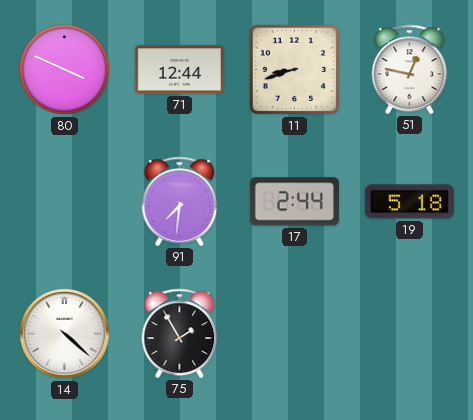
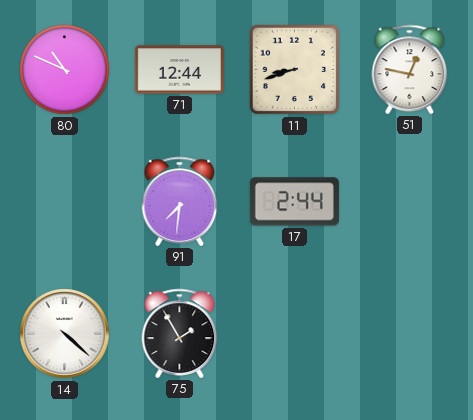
80: 3:49 -> 10:49
19: 5:18 -> none
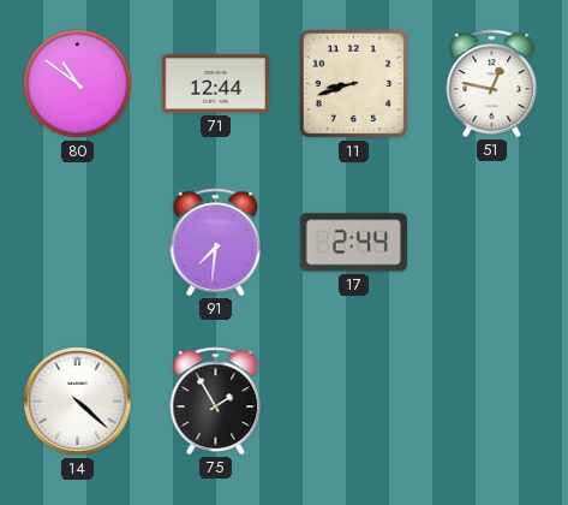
80: 10:49 -> 10:51
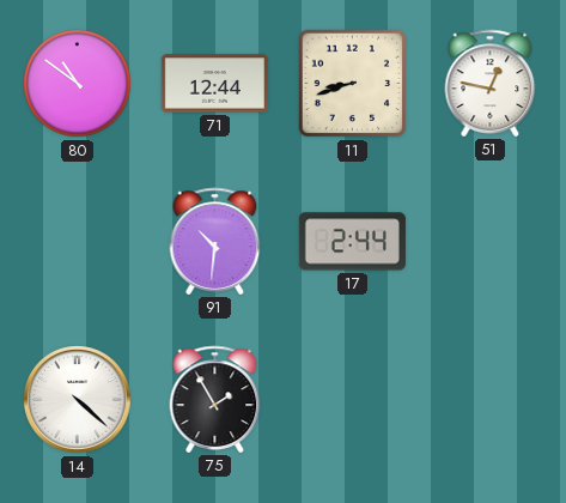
91: 7:31 -> 10:31
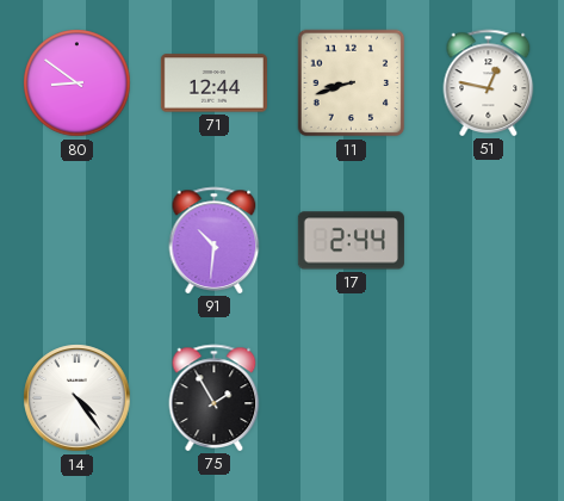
80: 10:51 -> 8:51
14: 4:22 -> 4:24
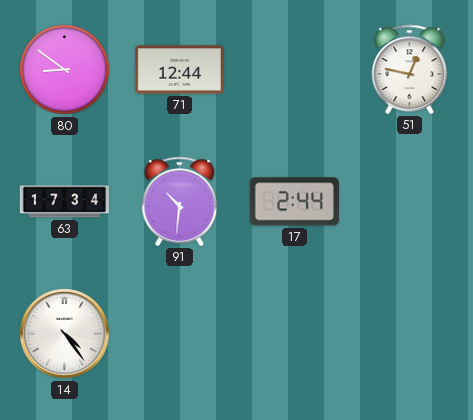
11: 8:42 -> none
63: none -> 17:34
75: 1:55 -> none
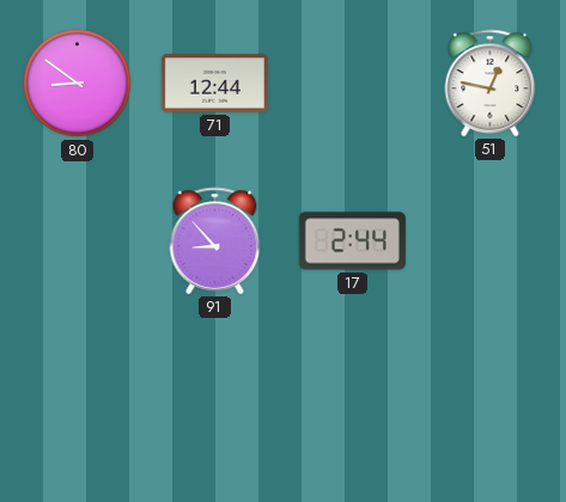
63: 17:34 -> none
91: 10:31 -> 8:53
14: 4:24 -> none
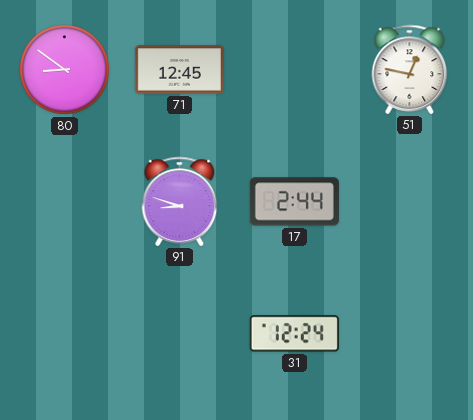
71: 12:44 -> 12:45
91: 8:53 -> 8:48
31: none -> 12:24
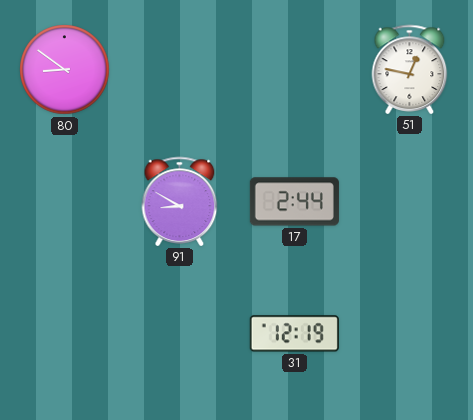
71: 12:45 -> none
91: 8:48 -> 8:50
31: 12:24 -> 12:19
